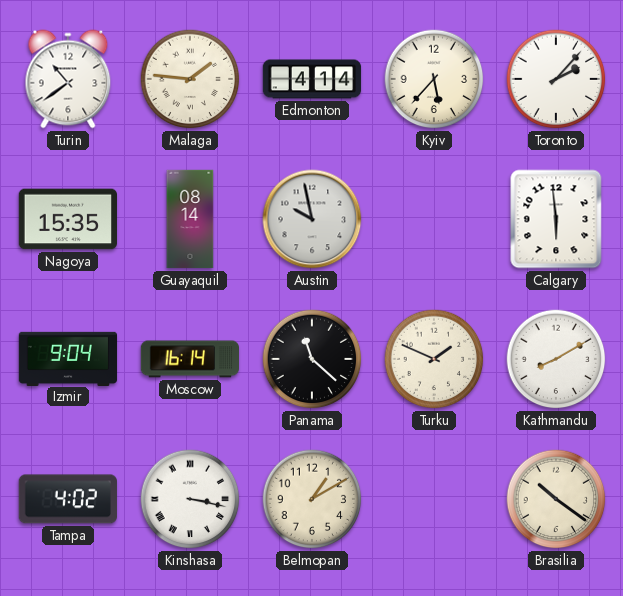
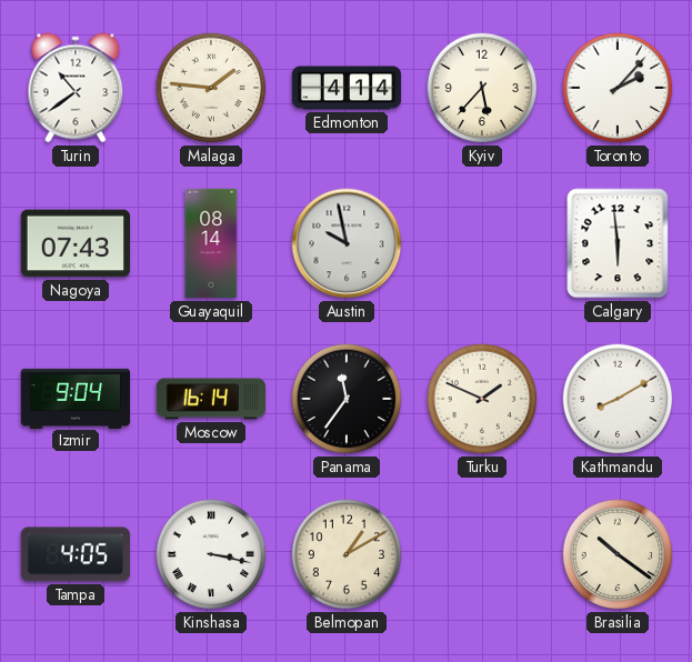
Nagoya: 15:35 -> 07:43
Panama: 11:22 -> 11:36
Tampa: 4:02 -> 4:05
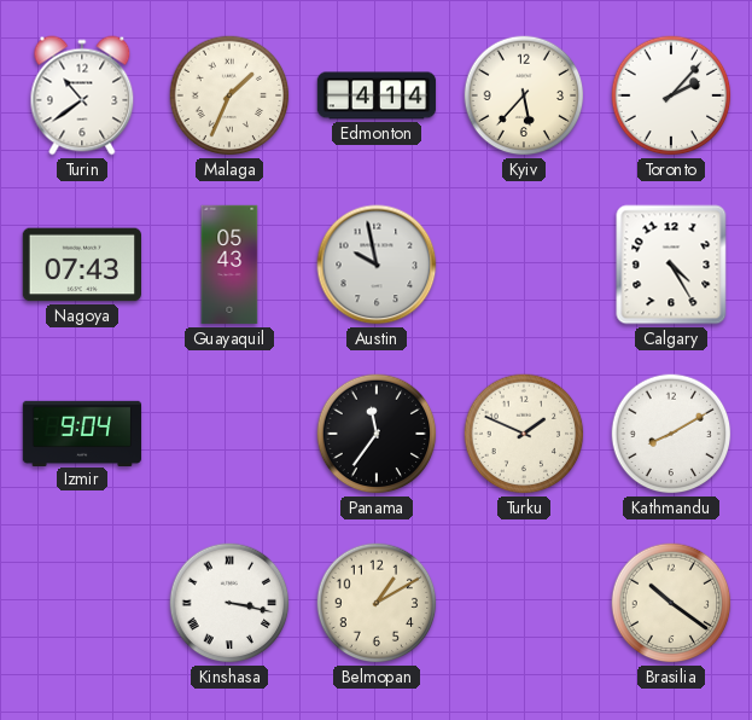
Malaga: 1:46 -> 1:34
Guayaquil: 08:14 -> 05:43
Calgary: 5:59 -> 4:25
Moscow: 16:14 -> none
Tampa: 4:05 -> none
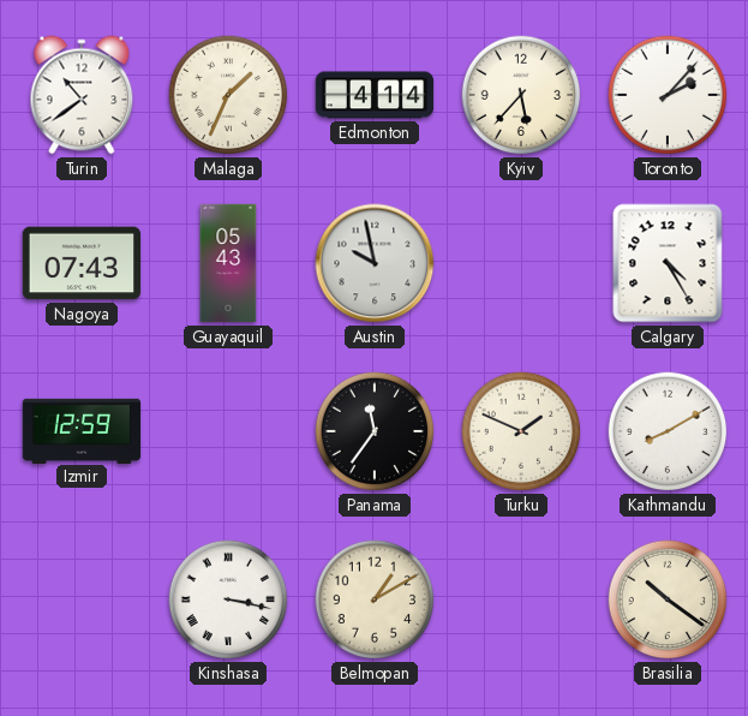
Izmir: 9:04 -> 12:59
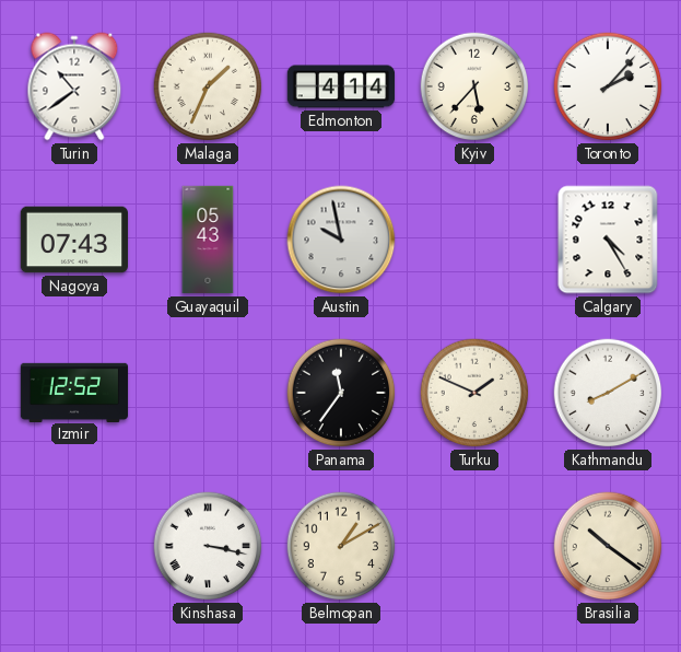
Izmir: 12:59 -> 12:52
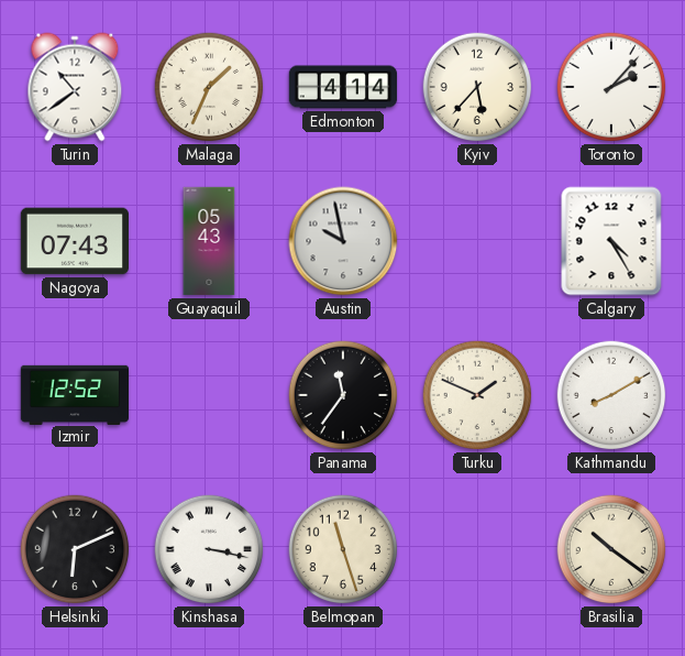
Helsinki: none -> 6:11
Belmopan: 1:10 -> 11:27
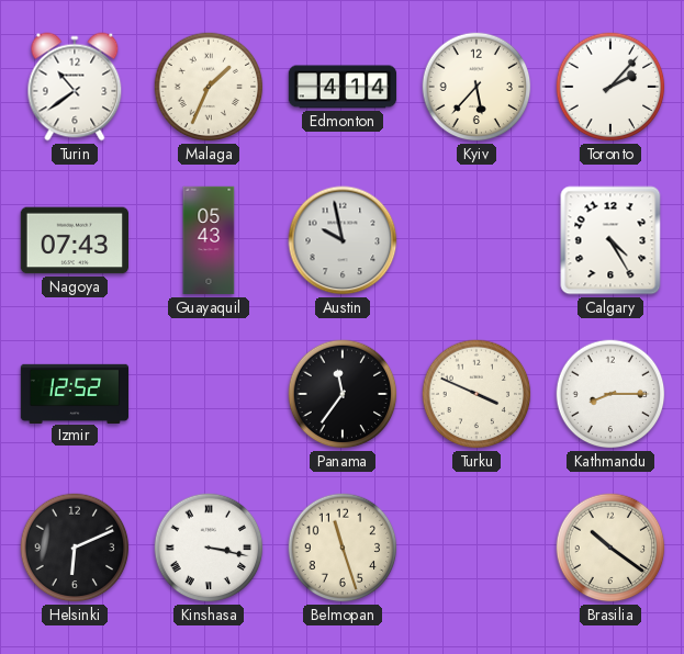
Turku: 1:49 -> 3:49
Kathmandu: 8:10 -> 8:15
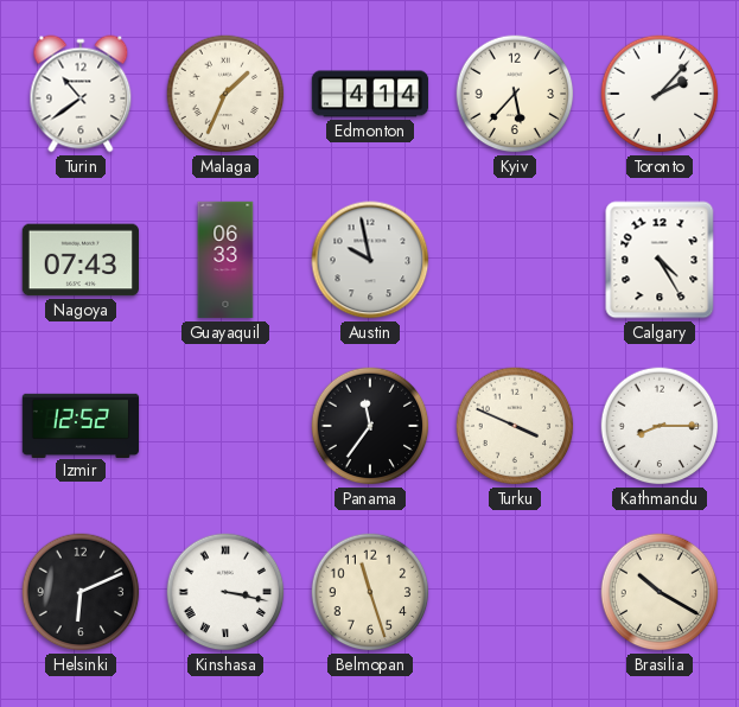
Guayaquil: 05:43 -> 06:33
Brasilia: 10:21 -> 10:20
